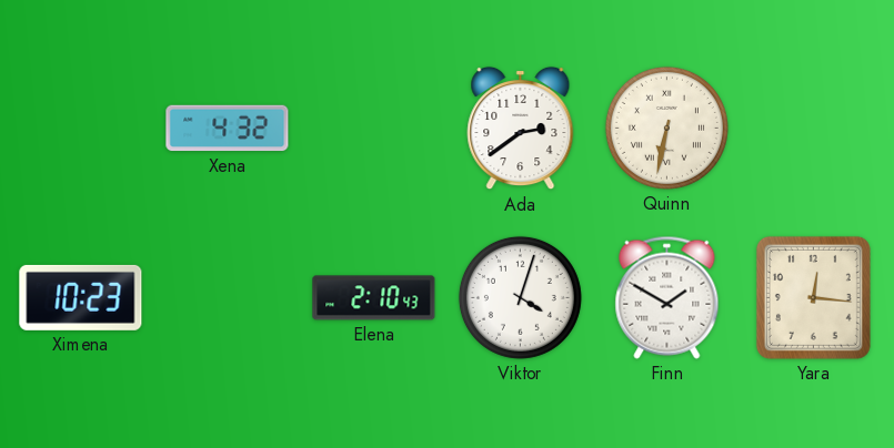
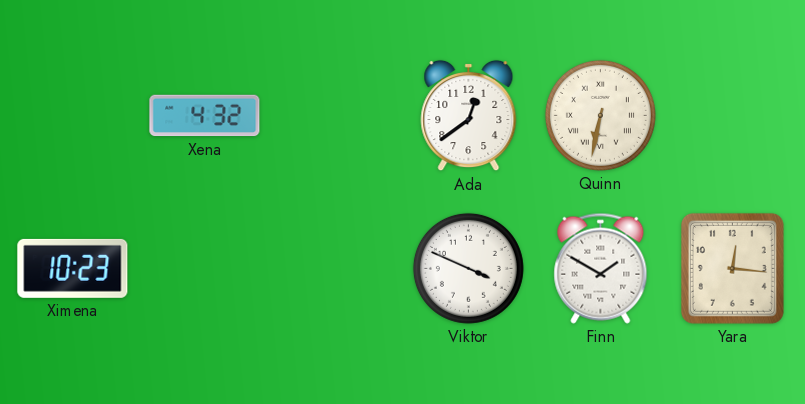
Ada: 2:39 -> 12:39
Elena: 2:10 -> none
Viktor: 4:03 -> 3:49
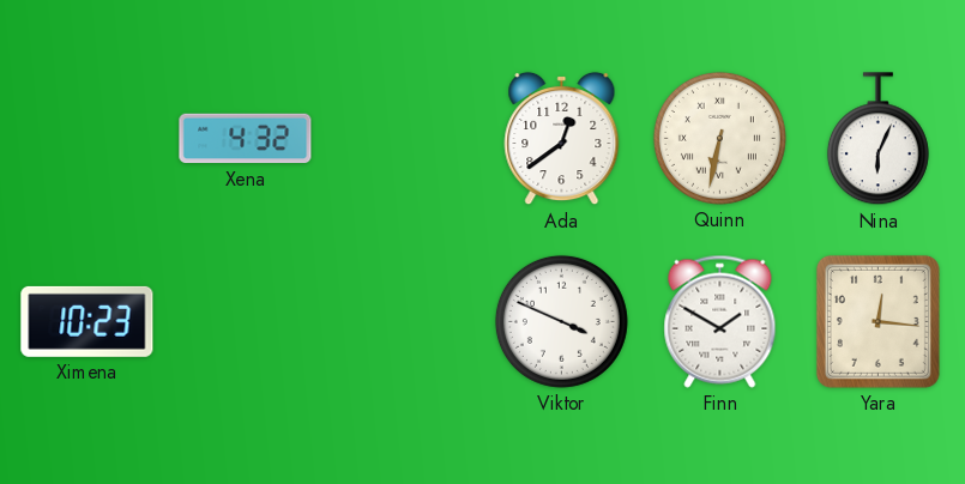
Nina: none -> 6:04
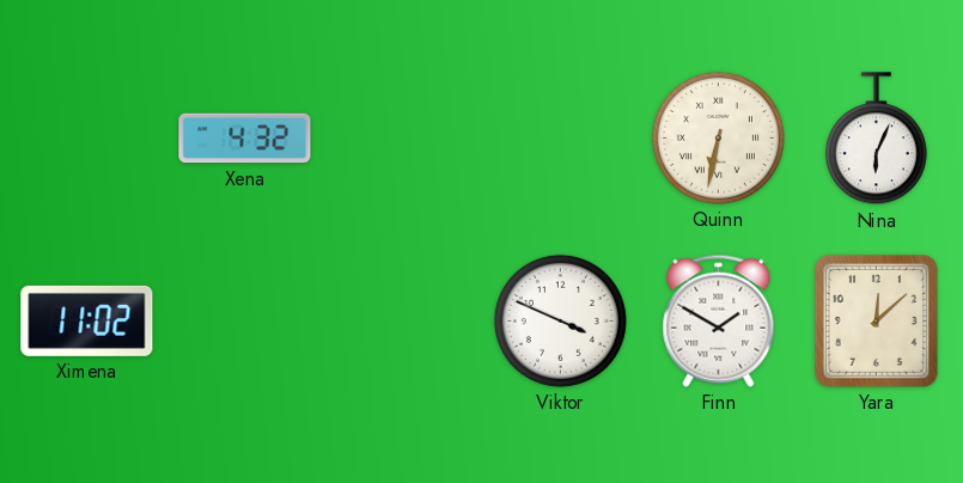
Ada: 12:39 -> none
Ximena: 10:23 -> 11:02
Yara: 12:16 -> 12:08
